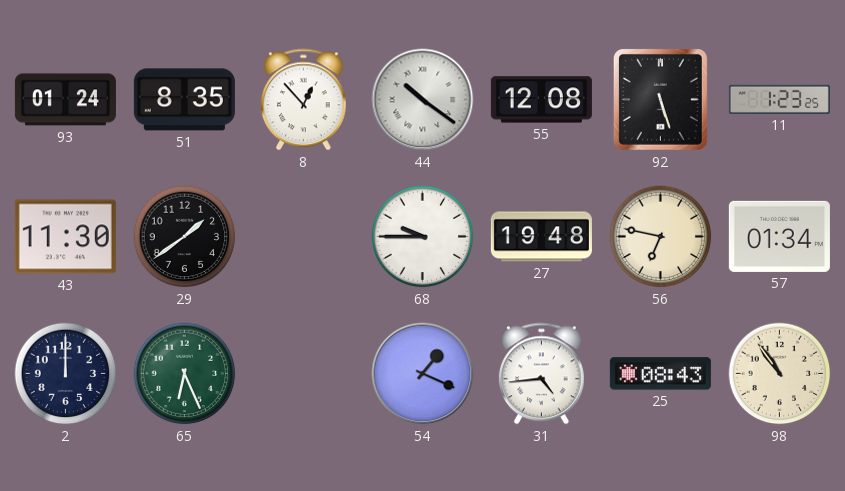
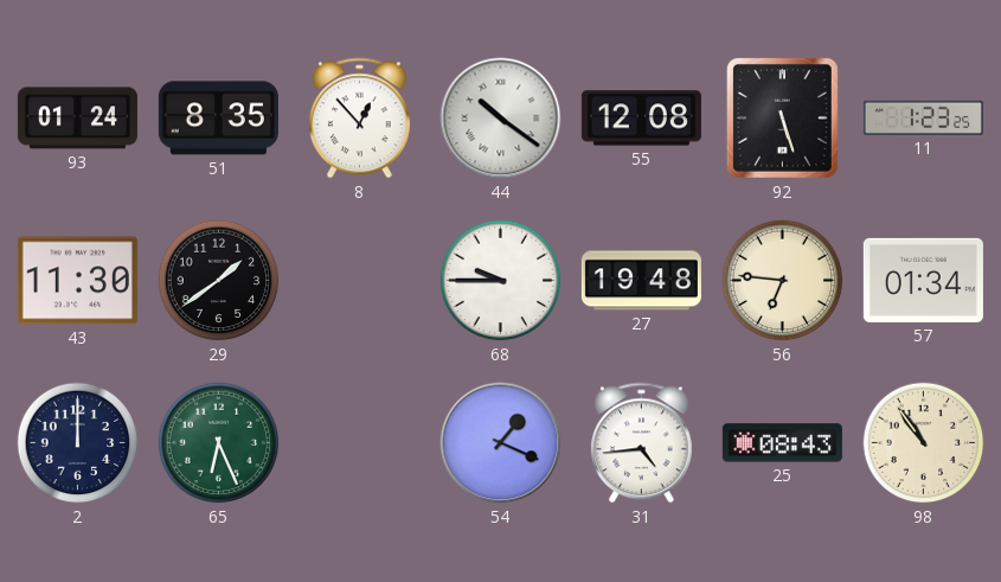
56: 6:47 -> 6:46
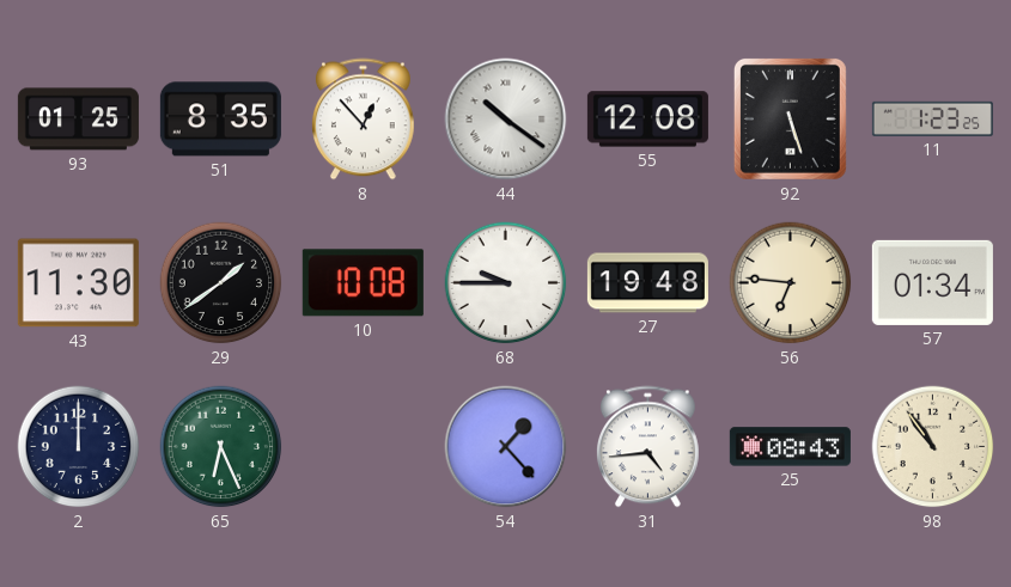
93: 01:24 -> 01:25
10: none -> 10:08
54: 1:19 -> 1:23
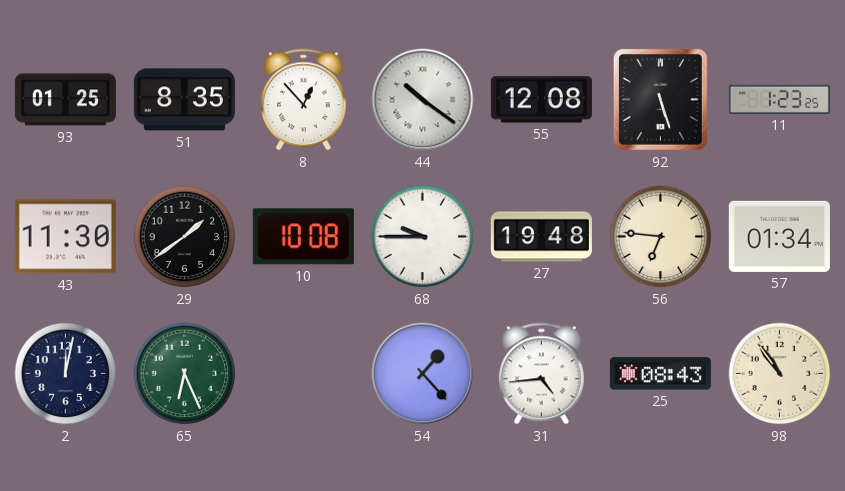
2: 12:00 -> 12:02
